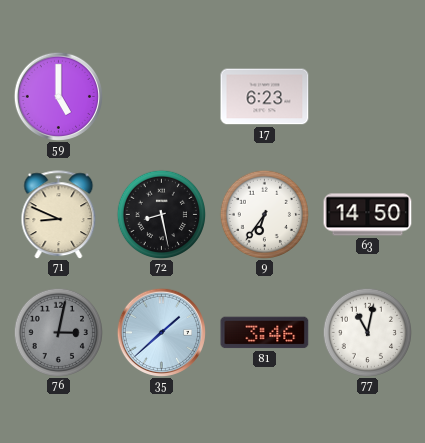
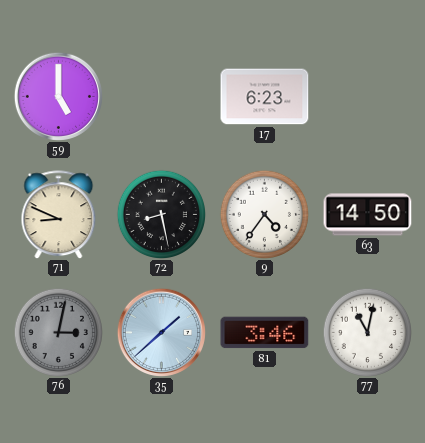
9: 6:36 -> 4:36
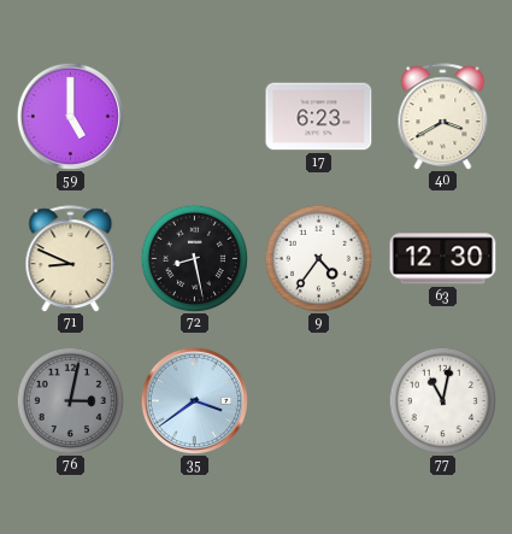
40: none -> 3:40
63: 14:50 -> 12:30
35: 1:38 -> 3:39
81: 3:46 -> none
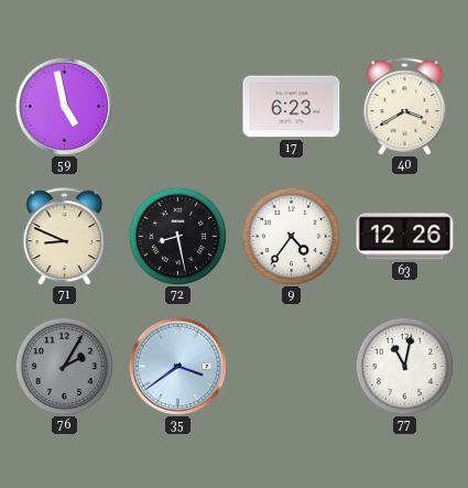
59: 5:00 -> 4:58
63: 12:30 -> 12:26
76: 3:02 -> 2:05
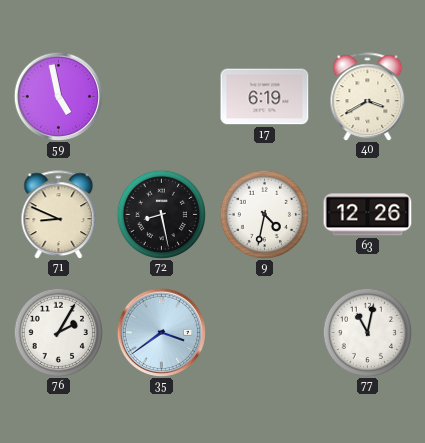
17: 6:23 -> 6:19
9: 4:36 -> 4:32
76 dial: grey -> white
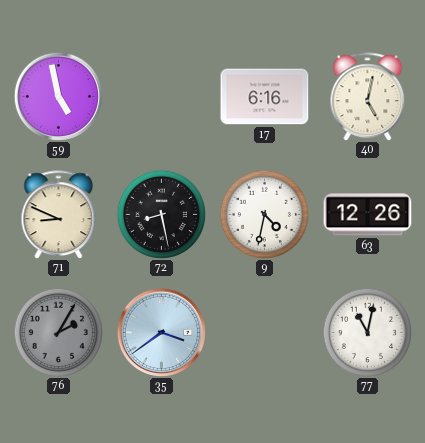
17: 6:19 -> 6:16
40: 3:40 -> 5:02
76 dial: white -> grey
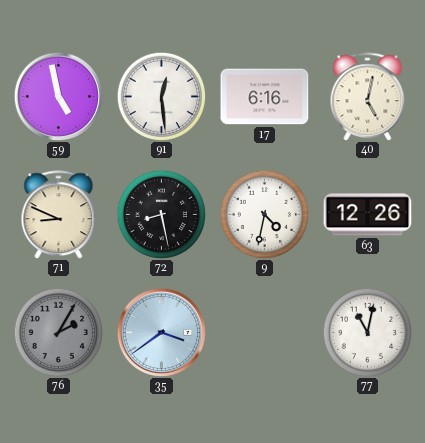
91: none -> 12:29
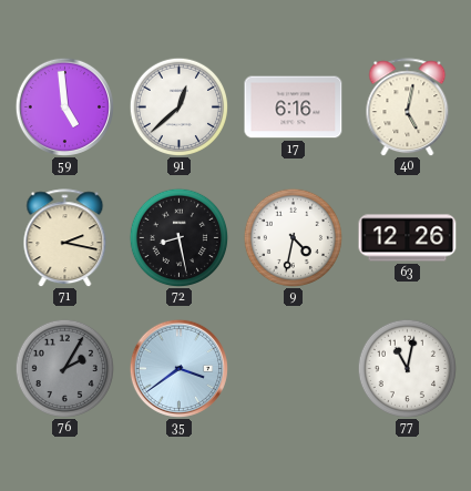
59: 4:58 -> 4:59
91: 12:29 -> 12:38
71: 8:49 -> 2:17
